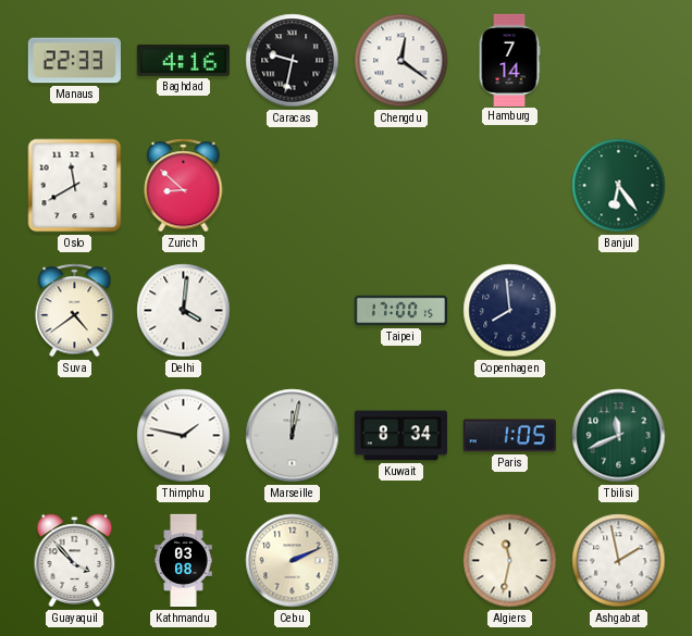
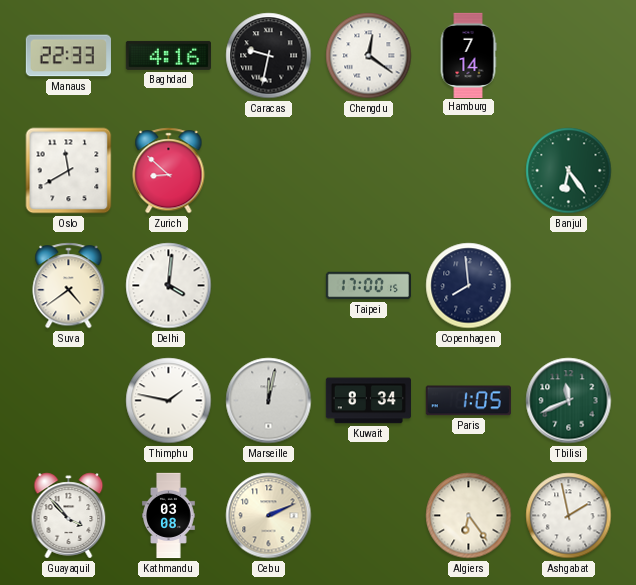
Algiers: 11:32 -> 6:24
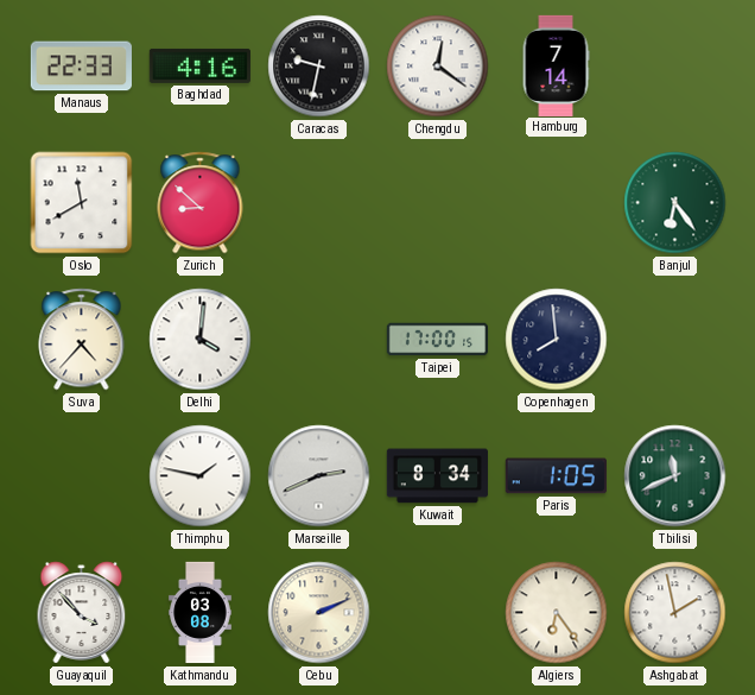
Suva: 4:39 -> 4:37
Marseille: 12:02 -> 2:41
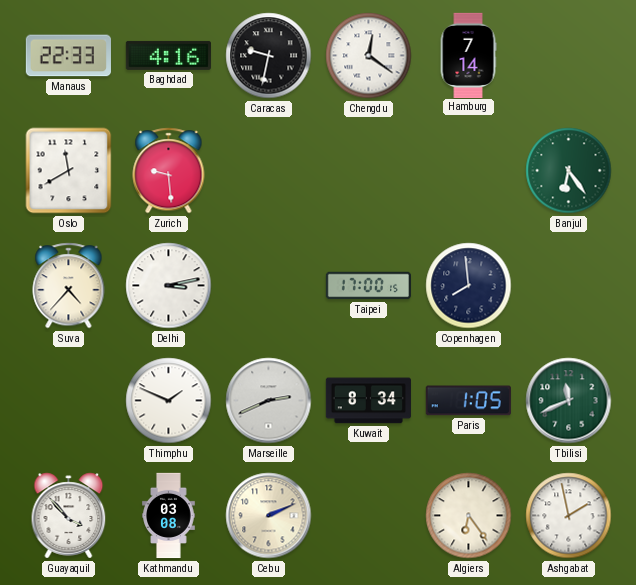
Zurich: 8:52 -> 9:29
Delhi: 4:01 -> 3:13
Thimphu: 1:47 -> 1:49
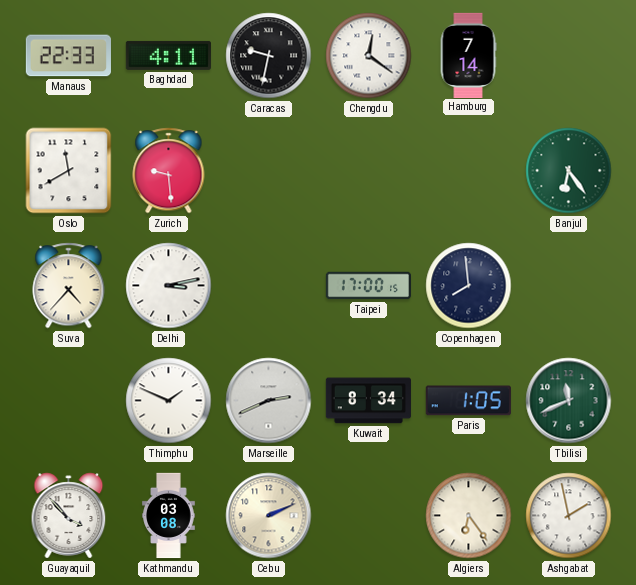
Baghdad: 4:16 -> 4:11
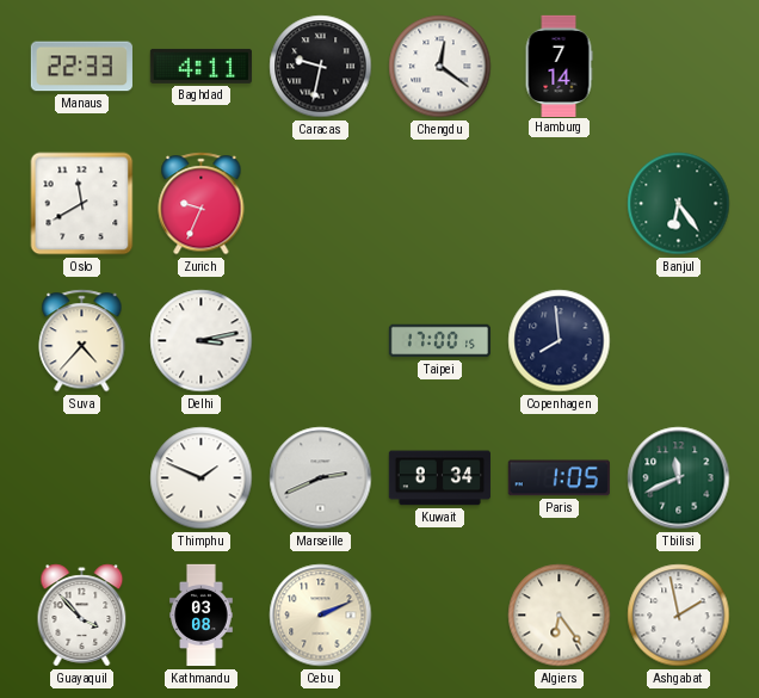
Zurich: 9:29 -> 9:34
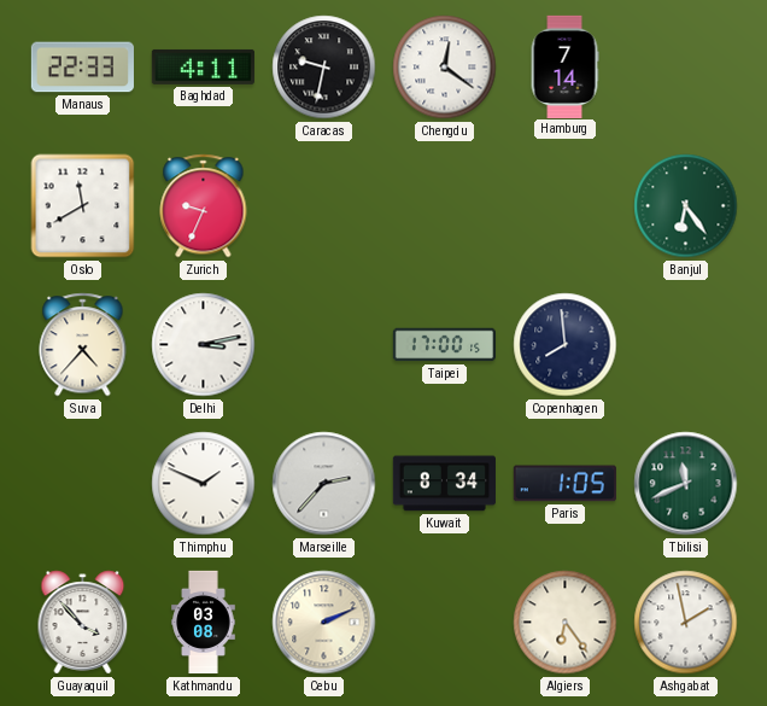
Marseille: 2:41 -> 2:37
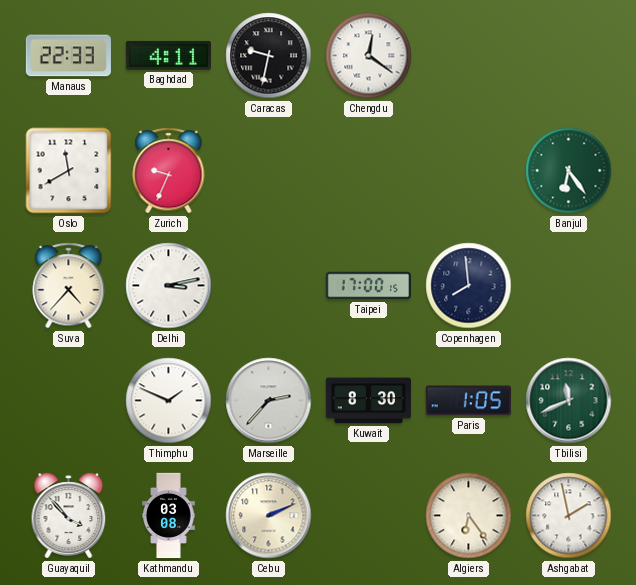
Hamburg: 7:14 -> none
Kuwait: 8:34 -> 8:30
